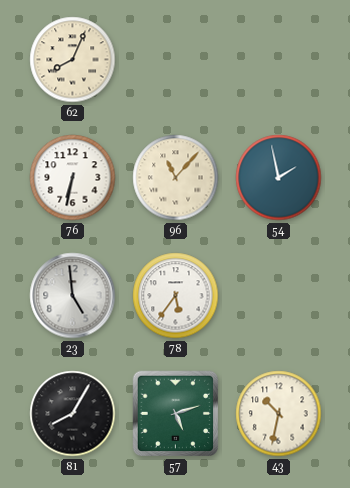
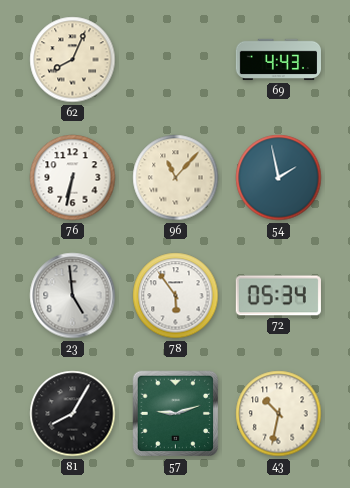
69: none -> 4:43
78: 5:36 -> 5:54
72: none -> 05:34
57: 5:12 -> 9:12
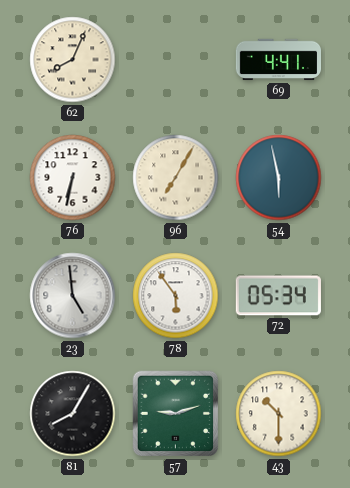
69: 4:43 -> 4:41
96: 11:07 -> 7:05
54: 1:58 -> 5:58
43: 10:32 -> 10:30
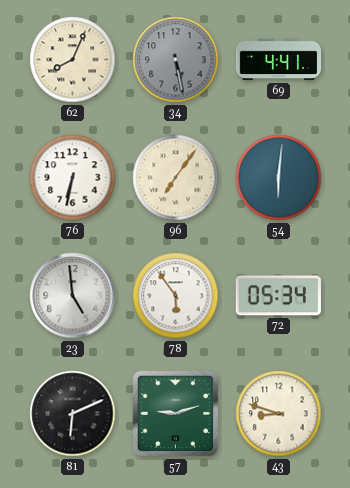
34: none -> 5:28
96: 7:05 -> 7:06
54: 5:58 -> 6:01
81: 8:05 -> 6:11
43: 10:30 -> 8:48
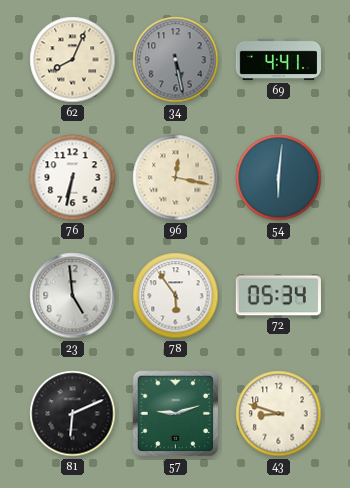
96: 7:06 -> 12:17
